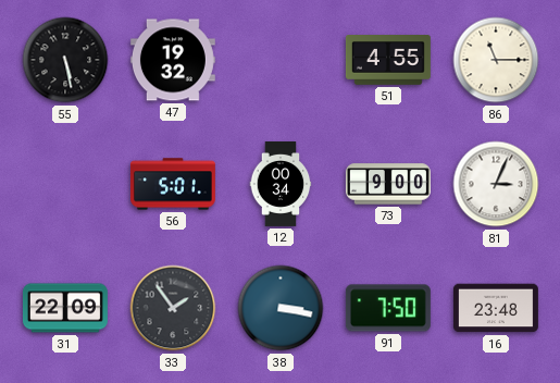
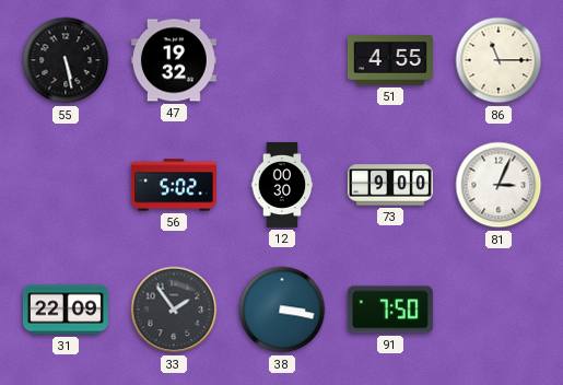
56: 5:01 -> 5:02
12: 00:34 -> 00:30
16: 23:48 -> none
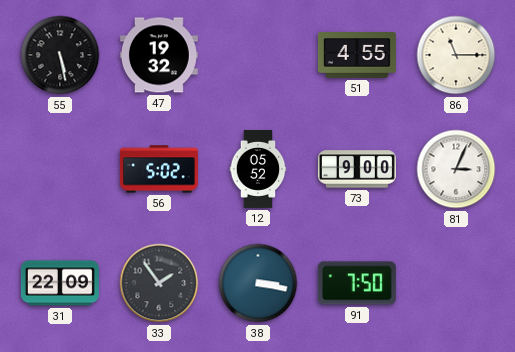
12: 00:30 -> 05:52
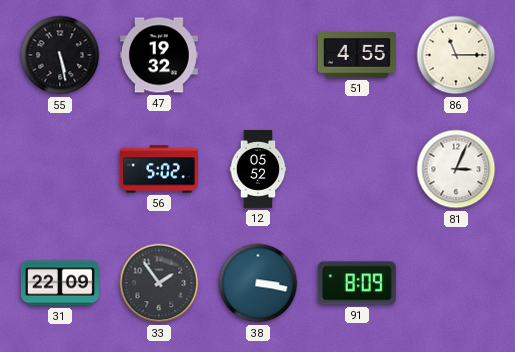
73: 9:00 -> none
91: 7:50 -> 8:09
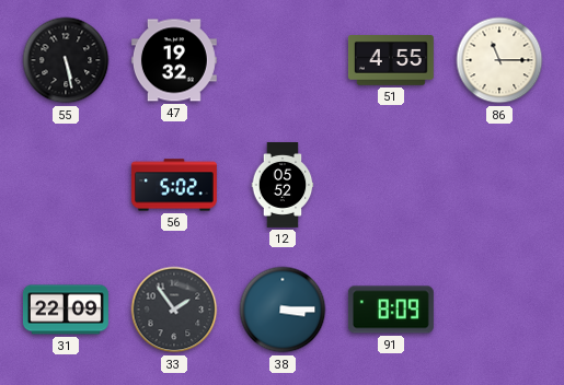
81: 3:04 -> none
38: 3:17 -> 3:15
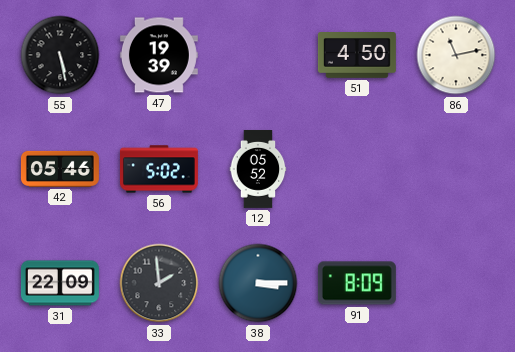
47: 19:32 -> 19:39
51: 4:55 -> 4:50
86: 11:15 -> 11:13
42: none -> 05:46
33: 1:54 -> 1:59
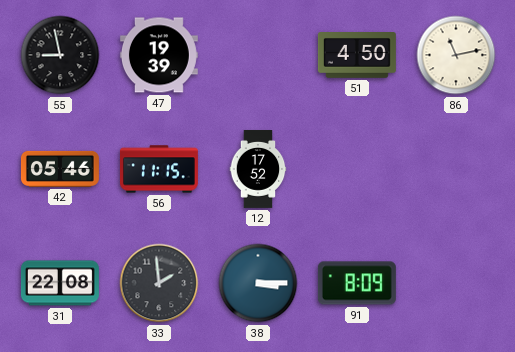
55: 5:28 -> 8:58
56: 5:02 -> 11:15
12: 05:52 -> 17:52
31: 22:09 -> 22:08
